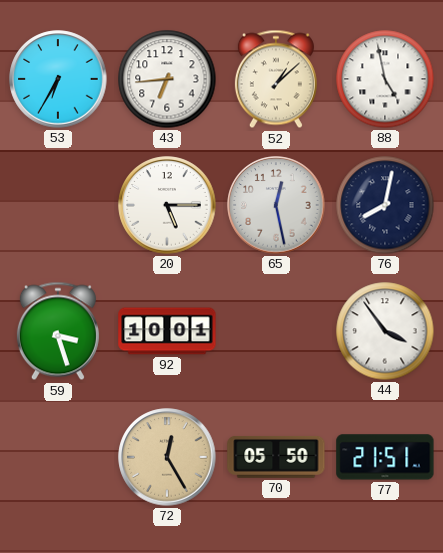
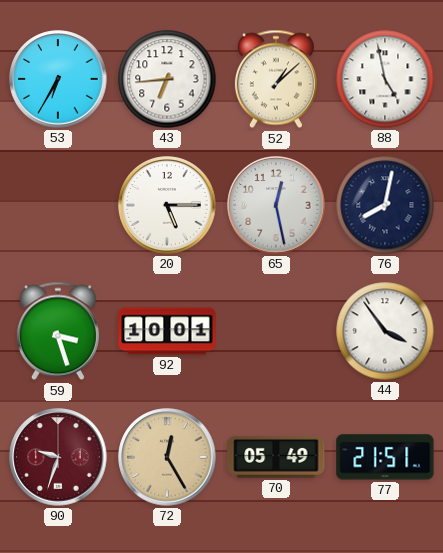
90: none -> 9:33
70: 05:50 -> 05:49
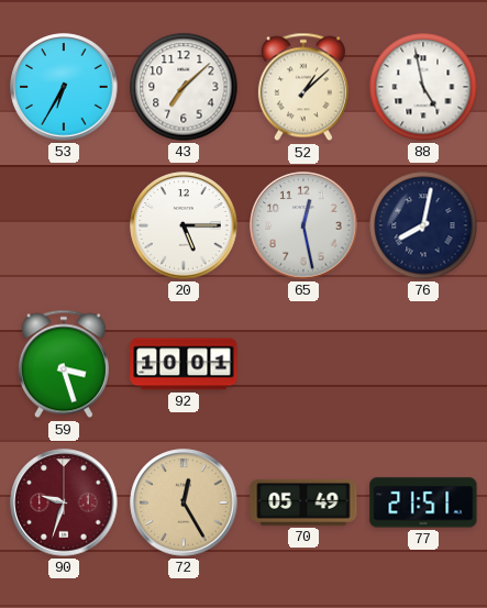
43: 6:44 -> 7:08
44: 3:54 -> none
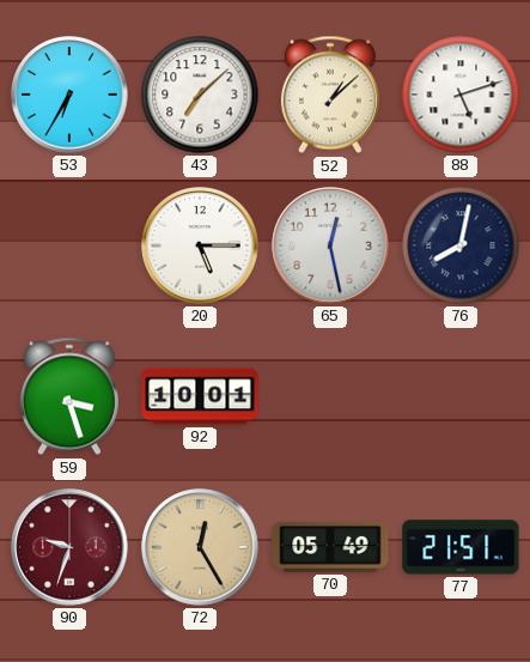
88: 4:58 -> 5:12
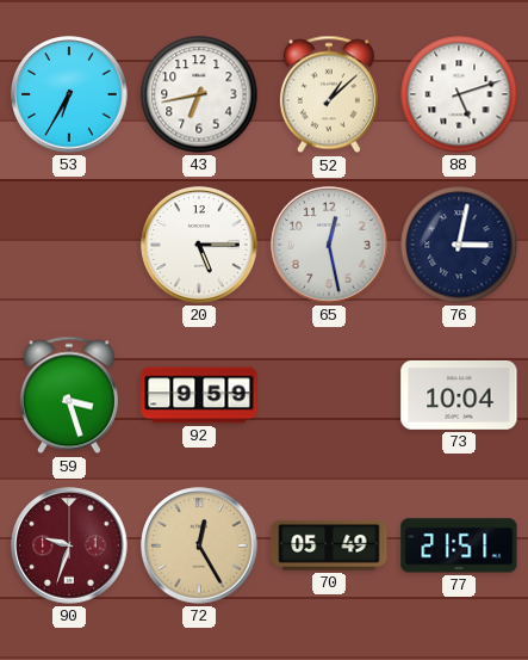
43: 7:08 -> 6:43
76: 8:02 -> 3:02
92: 10:01 -> 9:59
73: none -> 10:04
